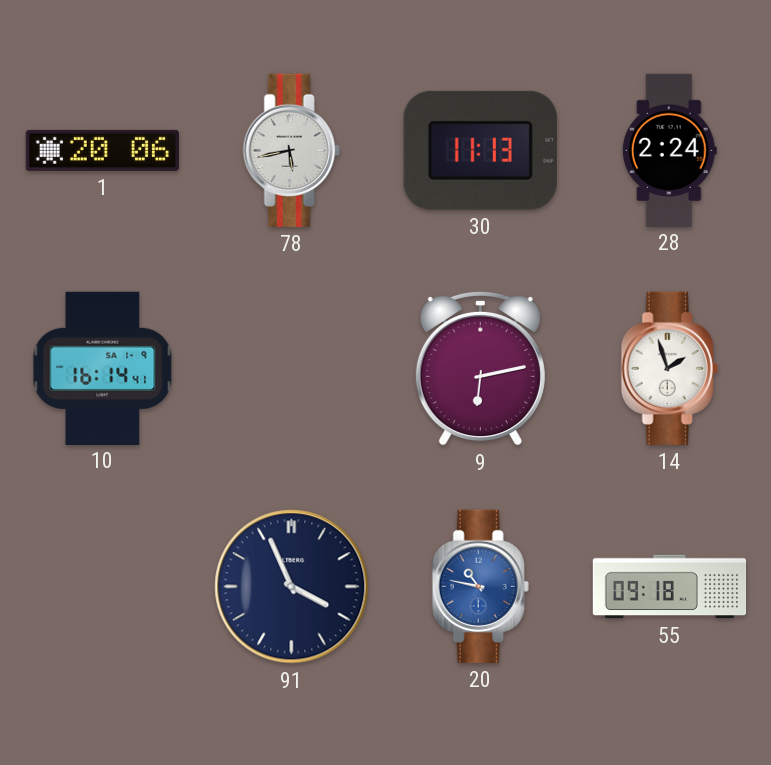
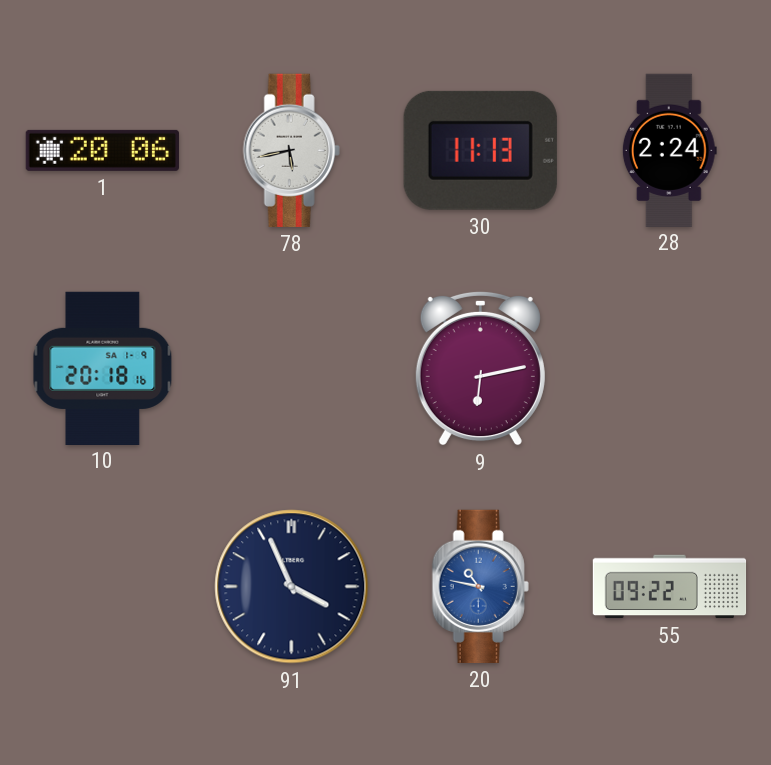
10: 16:14 -> 20:18
14: 1:57 -> none
55: 09:18 -> 09:22
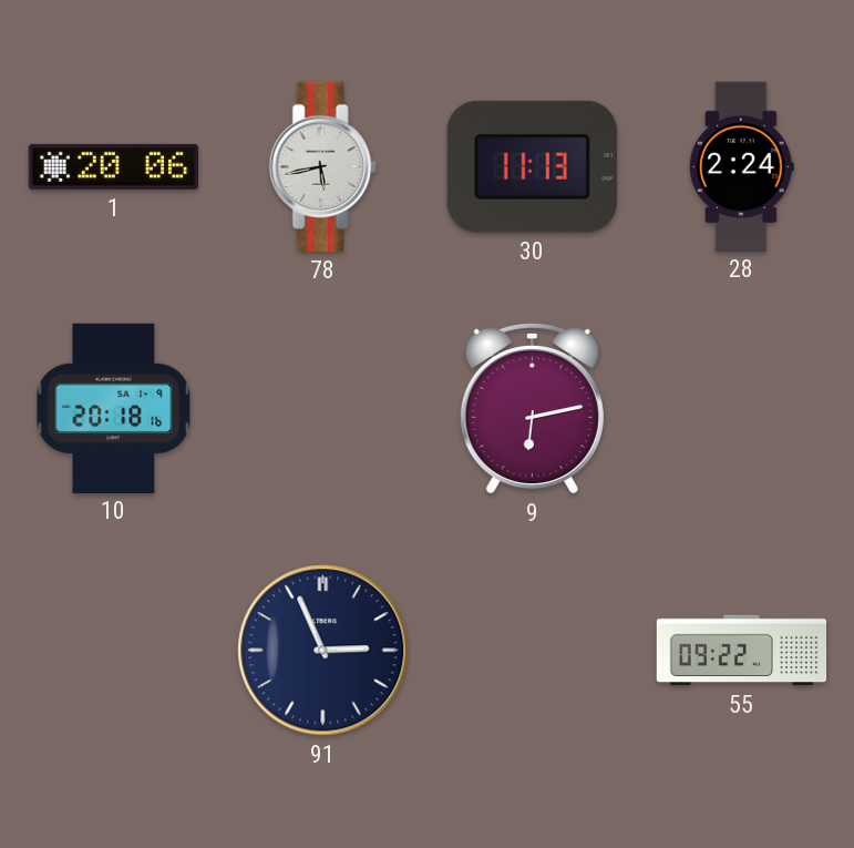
91: 3:56 -> 2:56
20: 10:47 -> none
